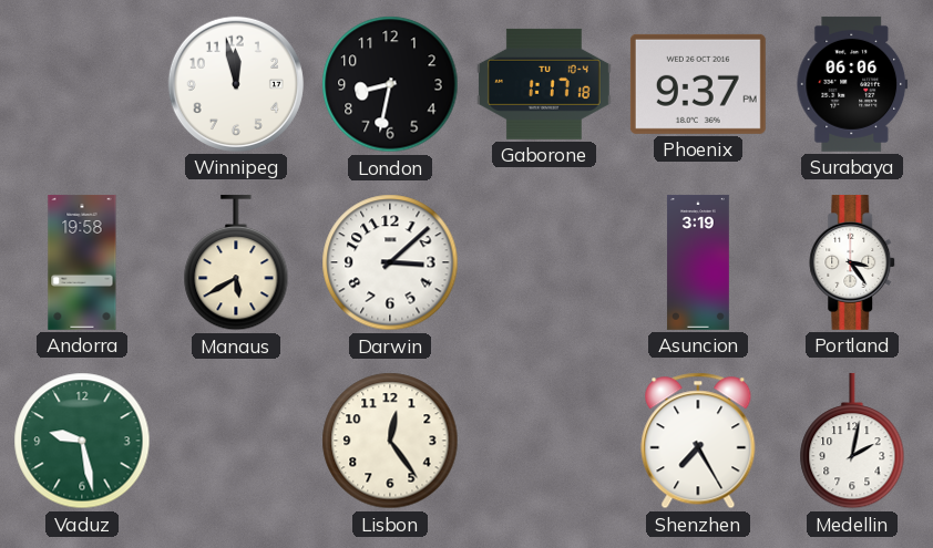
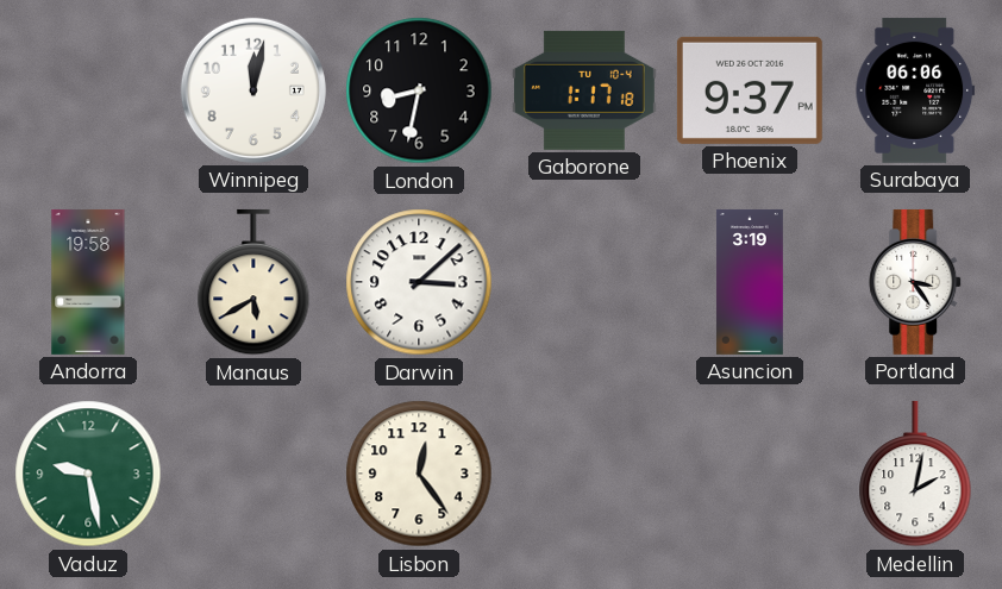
Winnipeg: 11:58 -> 12:02
Shenzhen: 7:25 -> none
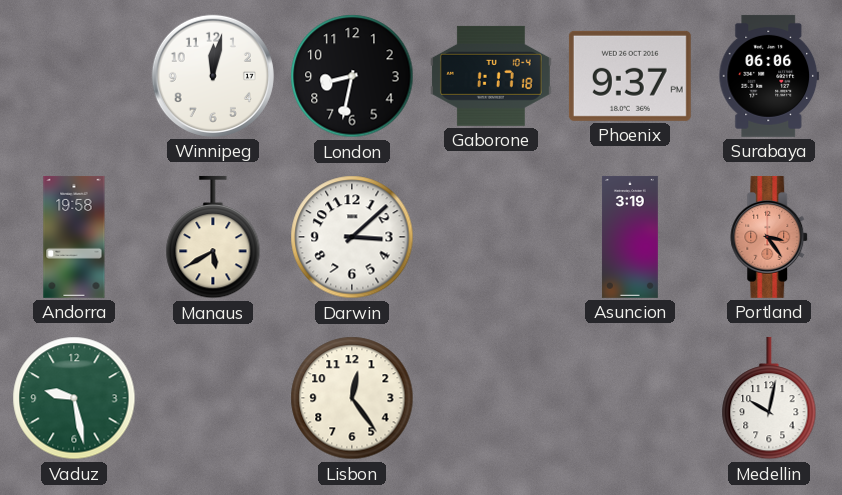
Portland dial: white -> salmon
Medellin: 2:02 -> 10:02
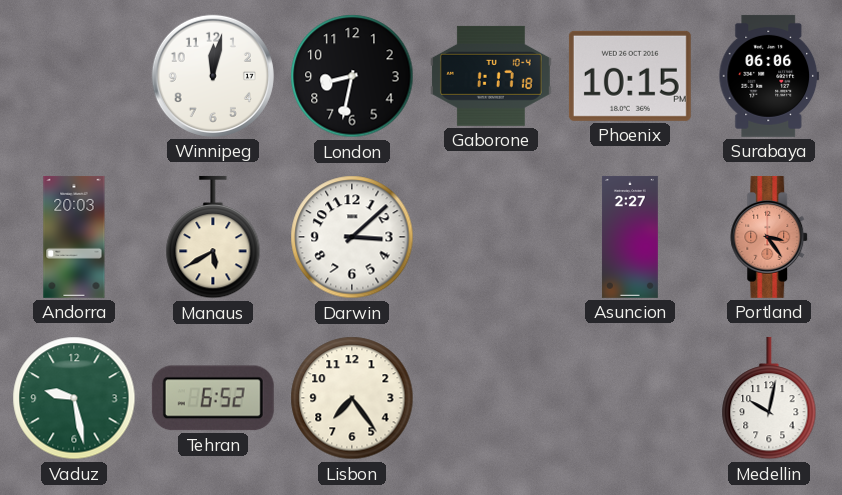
Phoenix: 9:37 -> 10:15
Andorra: 19:58 -> 20:03
Asuncion: 3:19 -> 2:27
Tehran: none -> 6:52
Lisbon: 12:24 -> 7:24
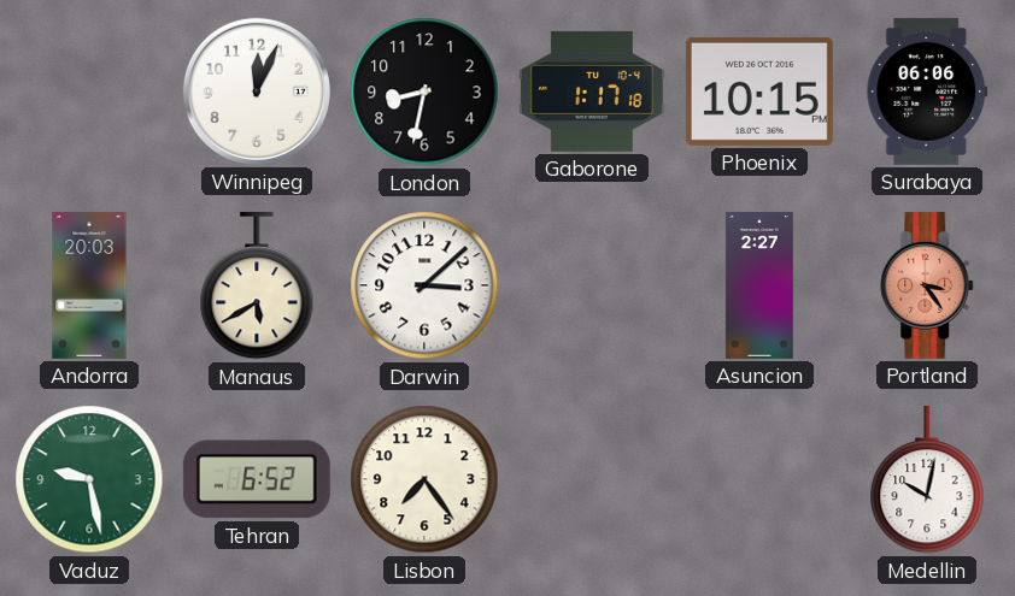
Winnipeg: 12:02 -> 12:04
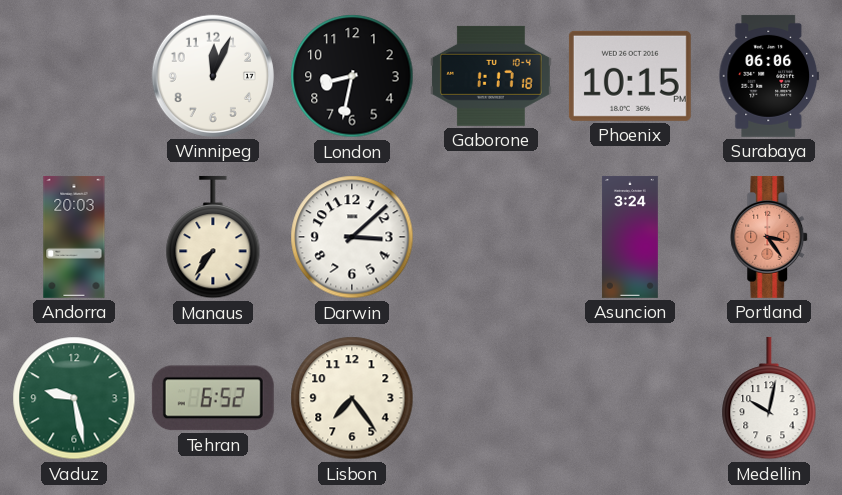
Manaus: 5:40 -> 7:36
Asuncion: 2:27 -> 3:24
